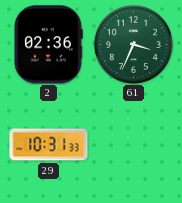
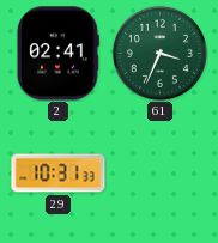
2: 02:36 -> 02:41
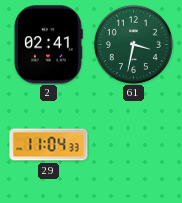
61: 3:34 -> 3:32
29: 10:31 -> 11:04
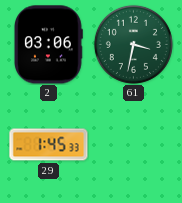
2: 02:41 -> 03:06
29: 11:04 -> 1:45
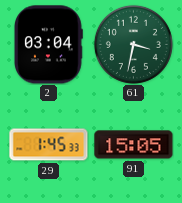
2: 03:06 -> 03:04
91: none -> 15:05
